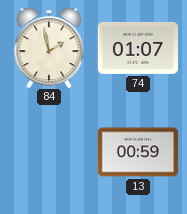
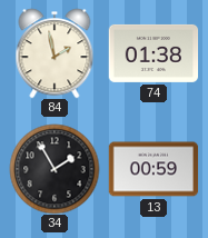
74: 01:07 -> 01:38
34: none -> 1:55
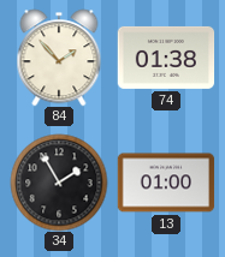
84: 1:58 -> 1:53
13: 00:59 -> 01:00
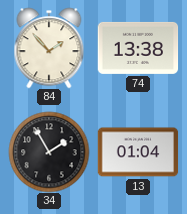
74: 01:38 -> 13:38
13: 01:00 -> 01:04
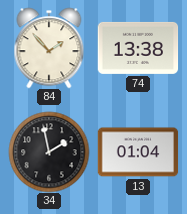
34: 1:55 -> 1:58
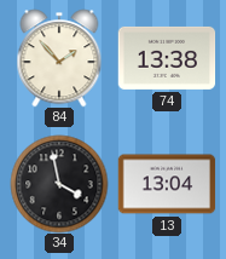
34: 1:58 -> 3:58
13: 01:04 -> 13:04
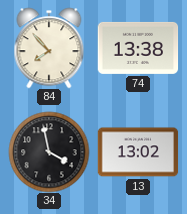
84: 1:53 -> 7:53
13: 13:04 -> 13:02
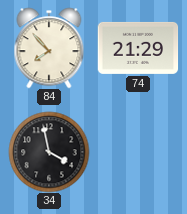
74: 13:38 -> 21:29
13: 13:02 -> none
